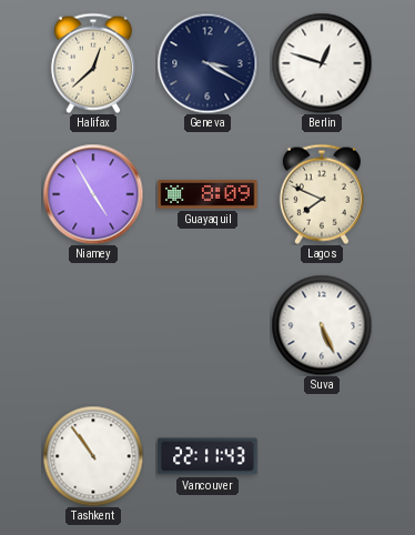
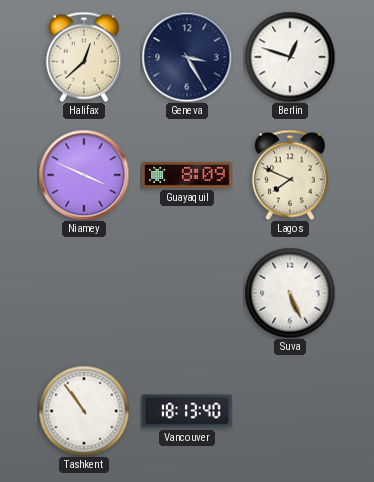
Geneva: 3:20 -> 3:25
Niamey: 4:55 -> 3:49
Vancouver: 22:11 -> 18:13
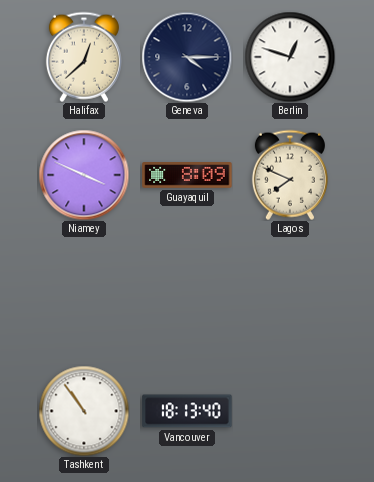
Geneva: 3:25 -> 4:15
Suva: 5:26 -> none
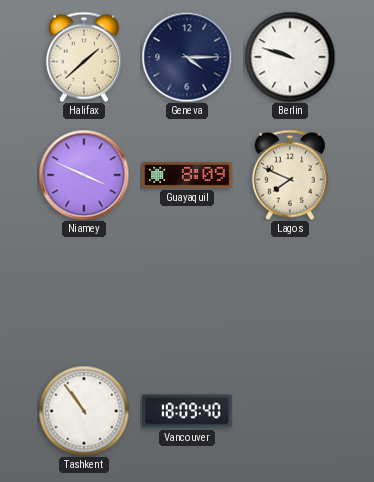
Halifax: 12:38 -> 1:38
Berlin: 12:48 -> 9:48
Vancouver: 18:13 -> 18:09
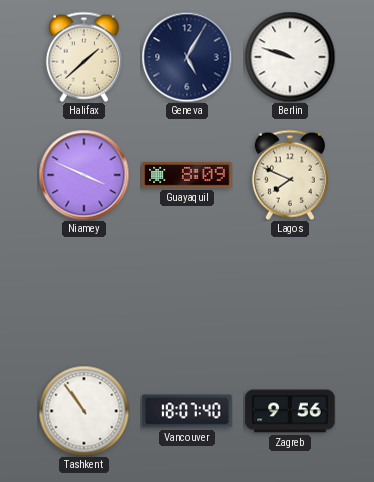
Geneva: 4:15 -> 5:05
Vancouver: 18:09 -> 18:07
Zagreb: none -> 9:56
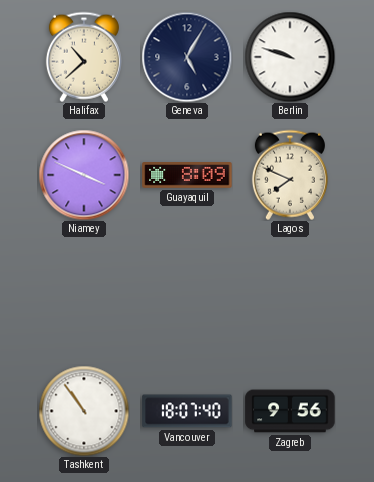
Halifax: 1:38 -> 10:38
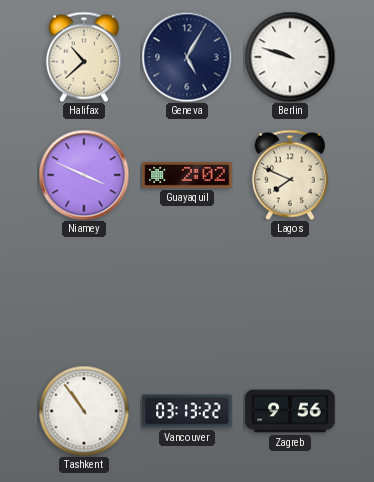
Guayaquil: 8:09 -> 2:02
Vancouver: 18:07 -> 03:13
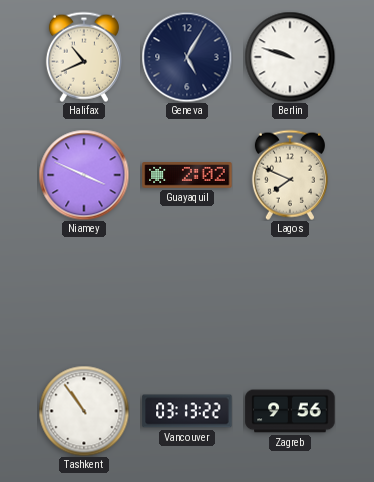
Halifax: 10:38 -> 10:41
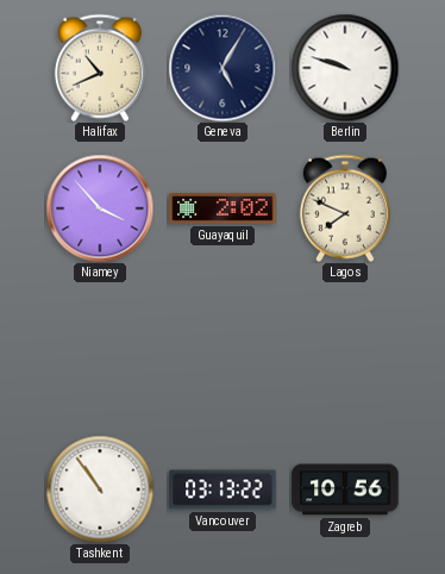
Niamey: 3:49 -> 3:53
Zagreb: 9:56 -> 10:56
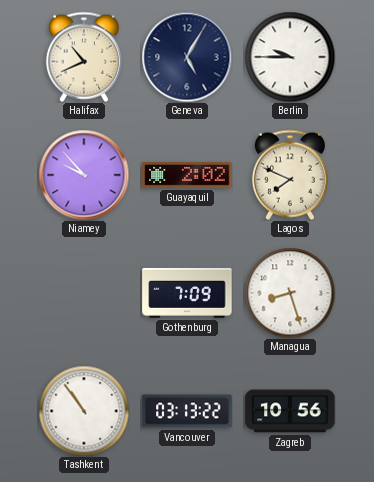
Berlin: 9:48 -> 9:45
Niamey: 3:53 -> 9:53
Gothenburg: none -> 7:09
Managua: none -> 8:27
